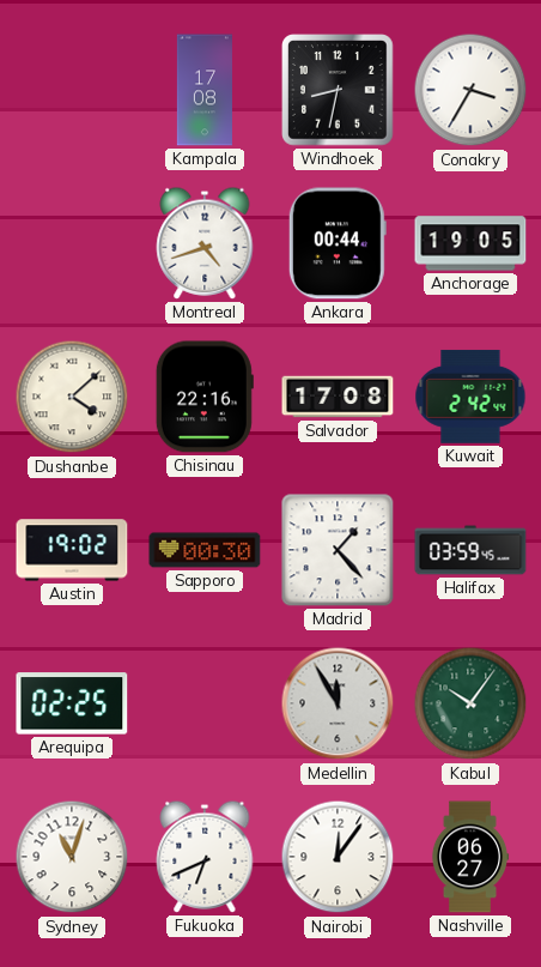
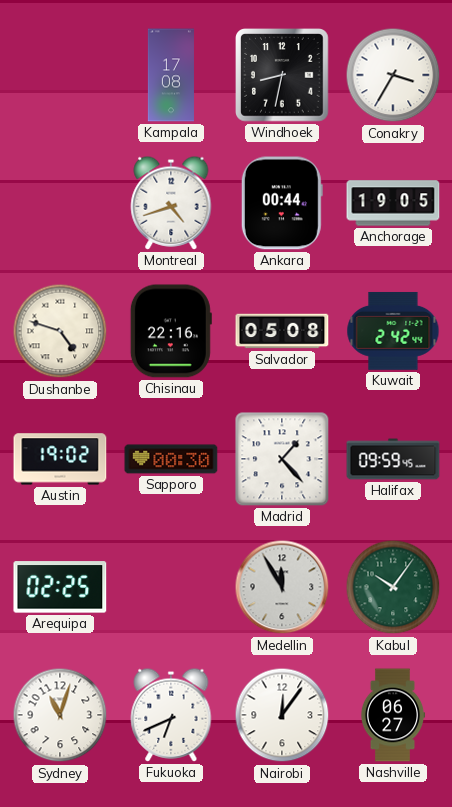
Dushanbe: 4:08 -> 4:48
Salvador: 17:08 -> 05:08
Halifax: 03:59 -> 09:59
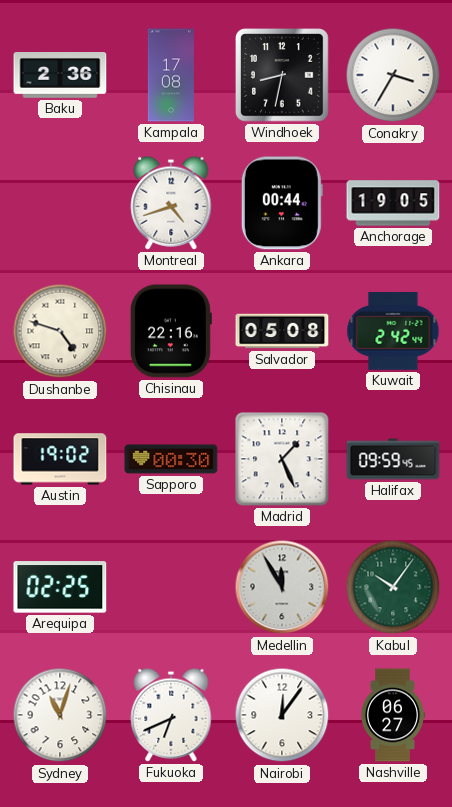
Baku: none -> 2:36
Madrid: 1:23 -> 1:26
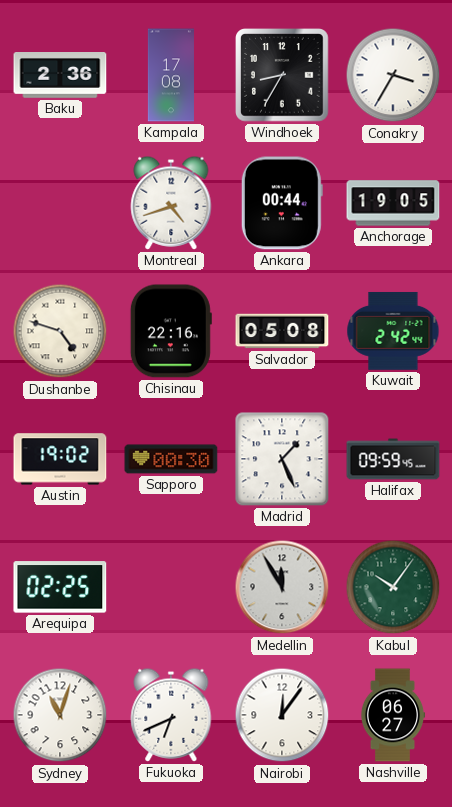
Windhoek: 8:32 -> 8:35
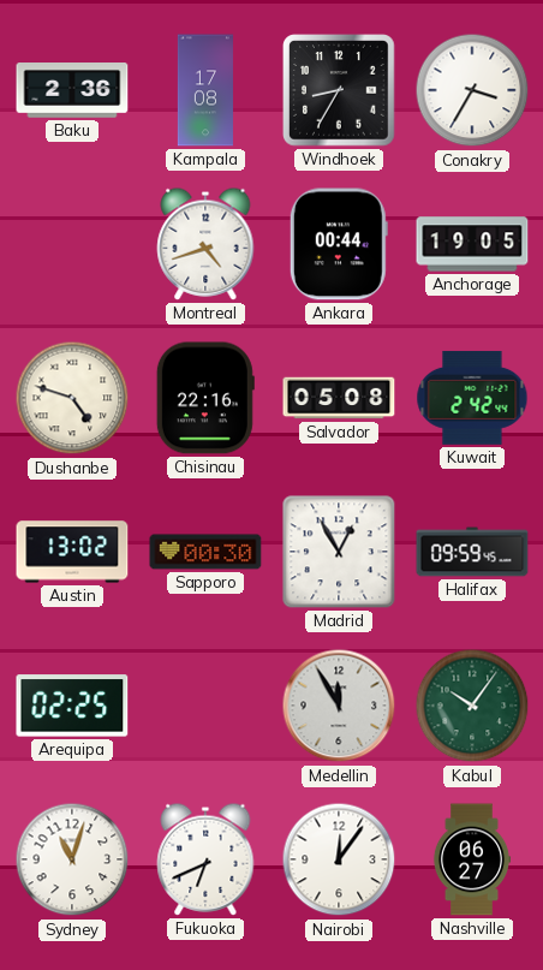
Austin: 19:02 -> 13:02
Madrid: 1:26 -> 12:55
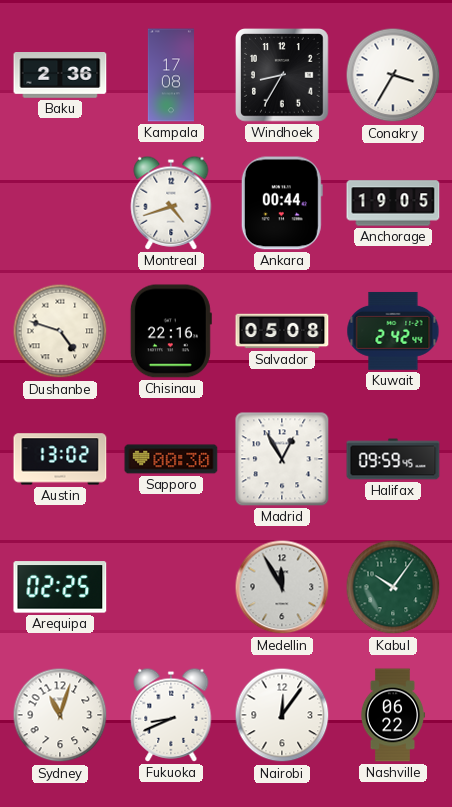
Fukuoka: 6:41 -> 8:41
Nashville: 06:27 -> 06:22
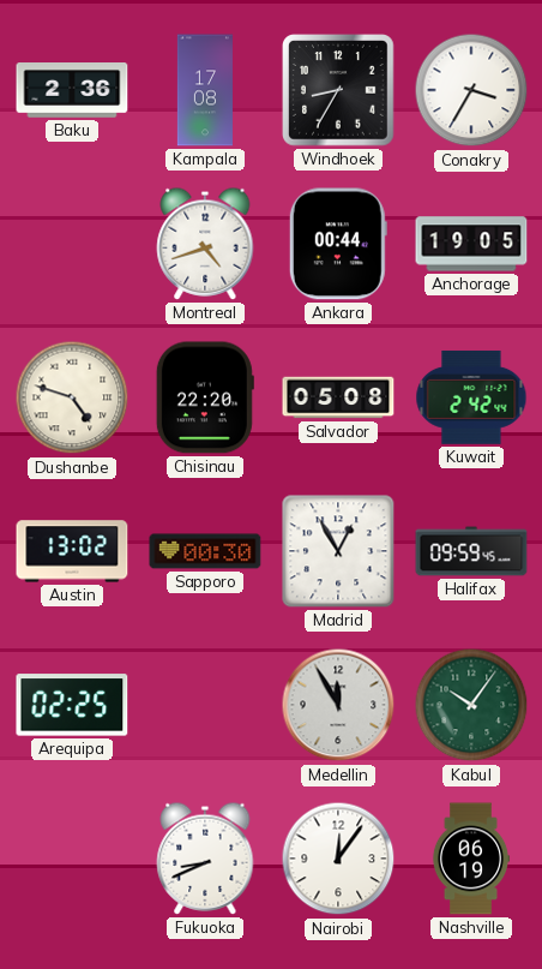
Chisinau: 22:16 -> 22:20
Sydney: 11:03 -> none
Nashville: 06:22 -> 06:19
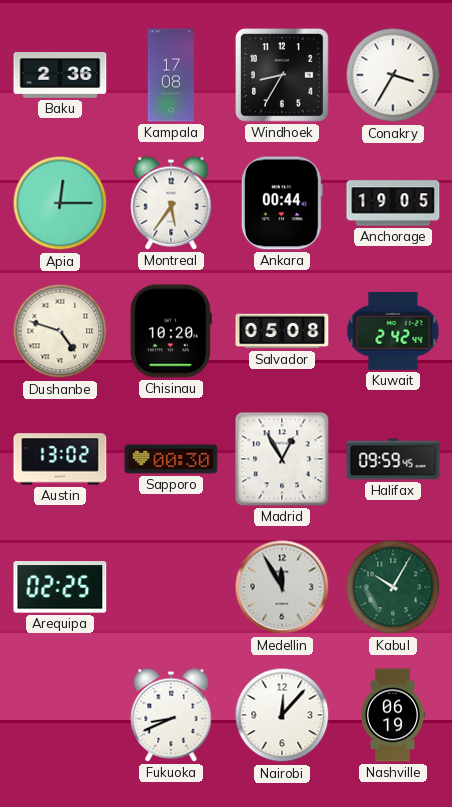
Apia: none -> 12:15
Montreal: 4:42 -> 5:36
Chisinau: 22:20 -> 10:20
Kabul: 10:06 -> 10:05
Nairobi: 12:06 -> 12:07
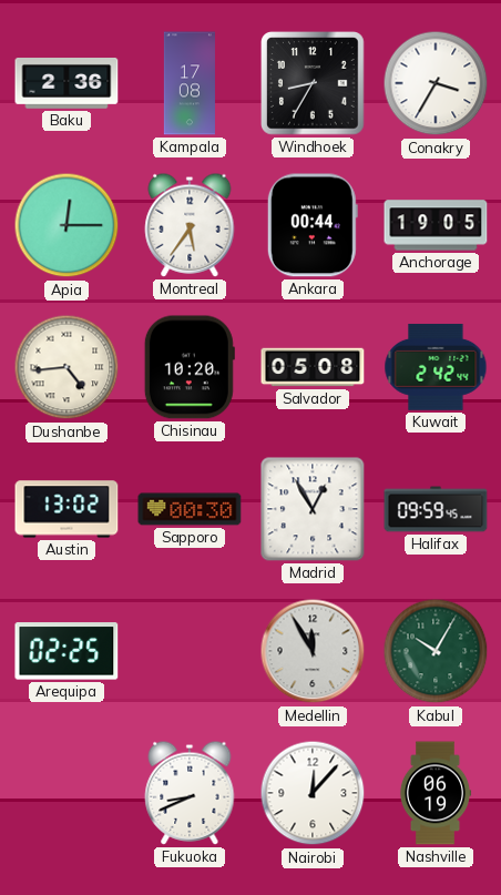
Dushanbe: 4:48 -> 4:44
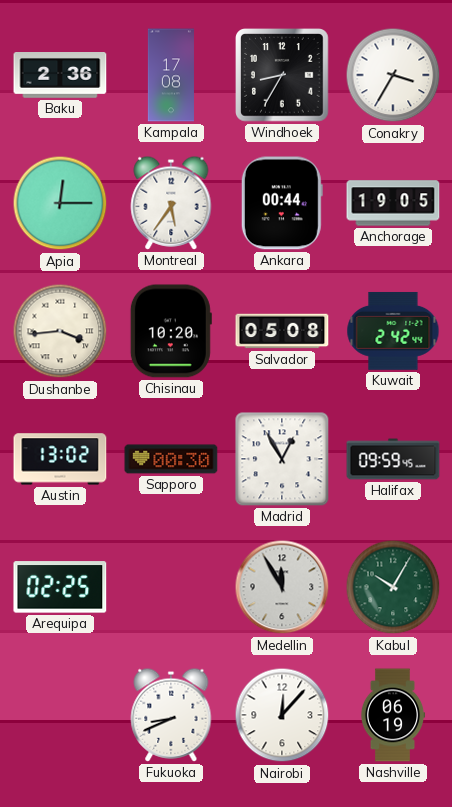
Dushanbe: 4:44 -> 3:44
